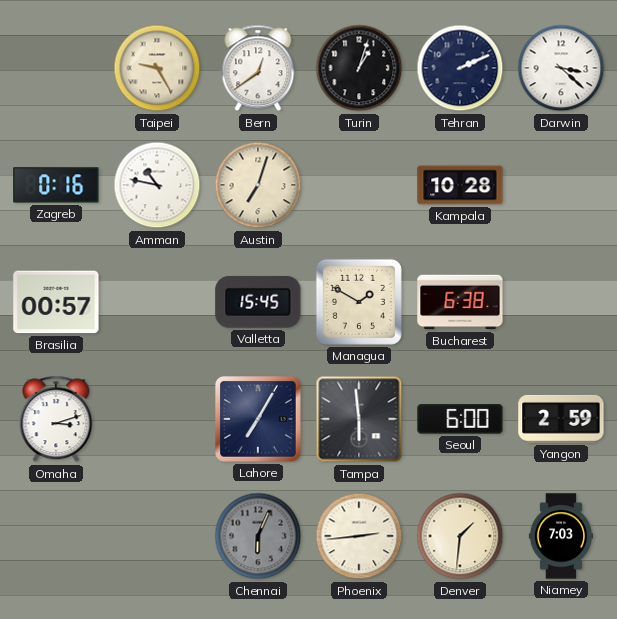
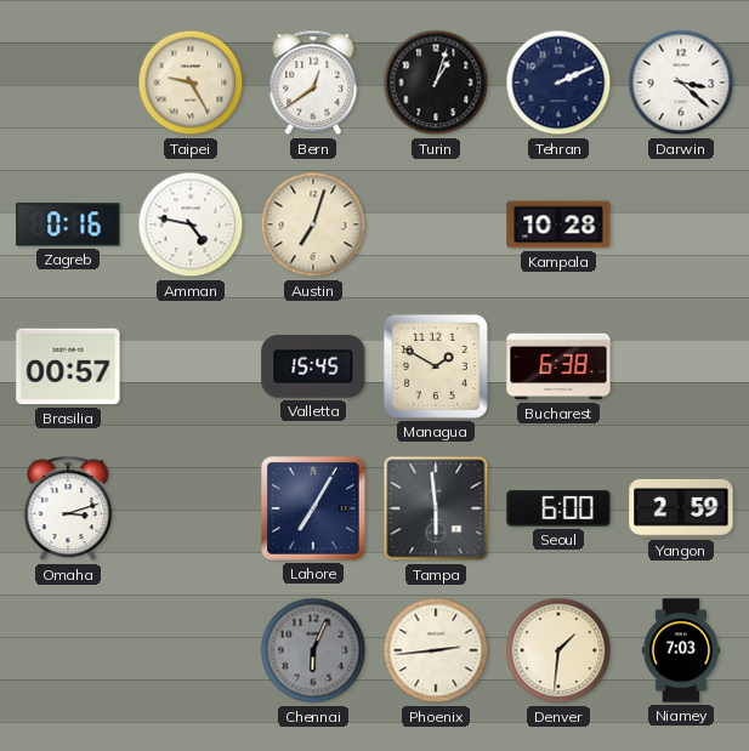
Amman: 10:47 -> 4:47
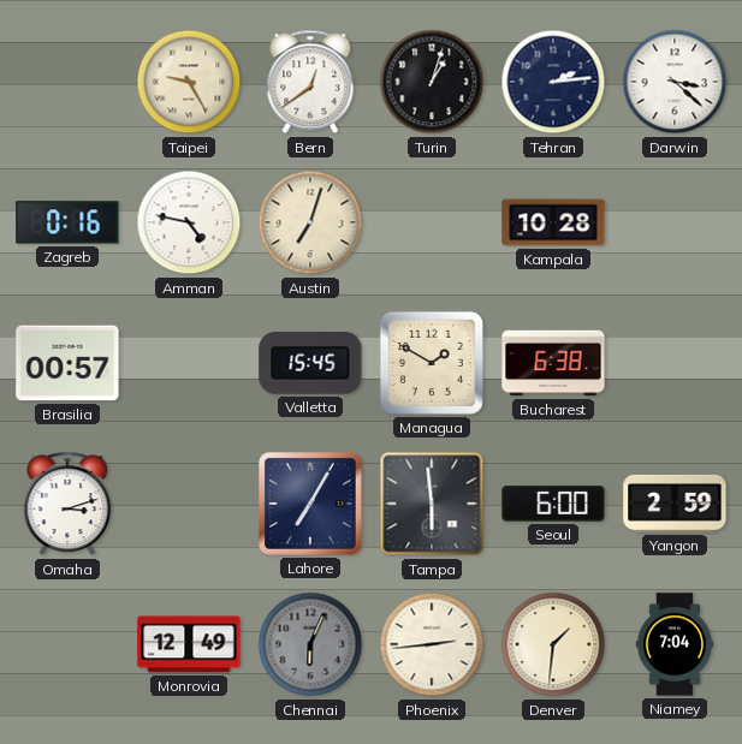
Tehran: 2:11 -> 2:14
Monrovia: none -> 12:49
Niamey: 7:03 -> 7:04
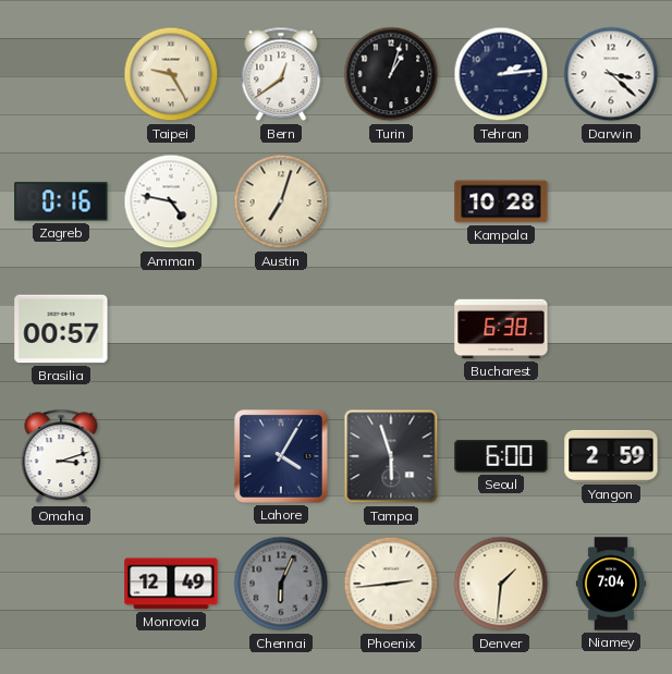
Valletta: 15:45 -> none
Managua: 1:50 -> none
Lahore: 7:05 -> 4:05
Tampa: 5:59 -> 5:57
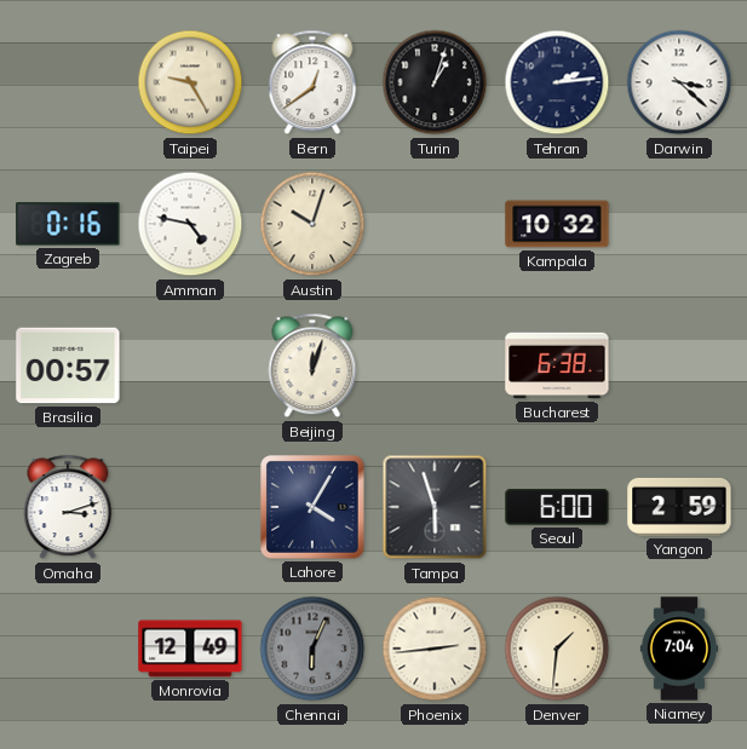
Austin: 7:03 -> 10:03
Kampala: 10:28 -> 10:32
Beijing: none -> 12:03
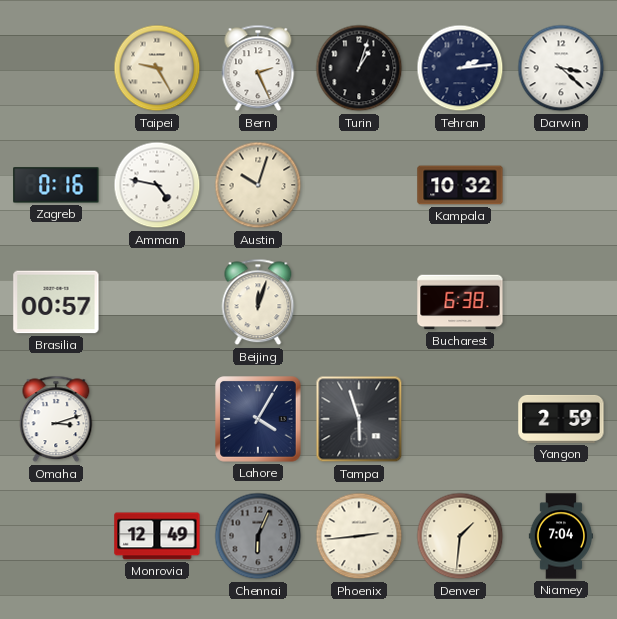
Bern: 12:39 -> 2:26
Seoul: 6:00 -> none
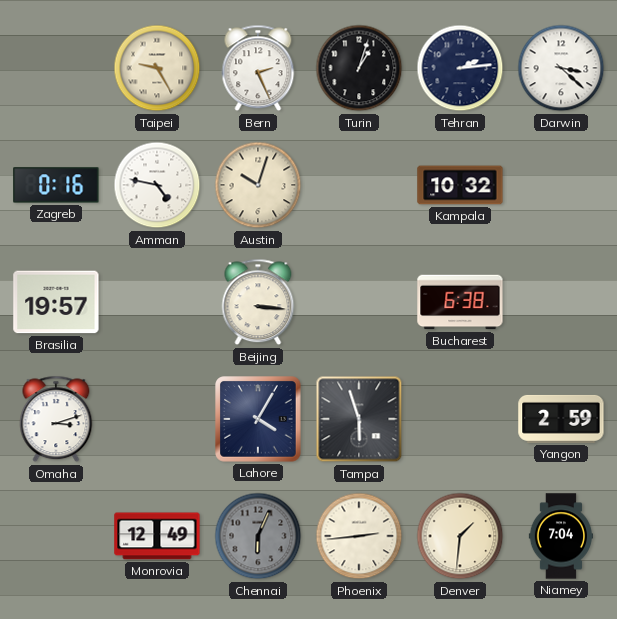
Brasilia: 00:57 -> 19:57
Beijing: 12:03 -> 3:16
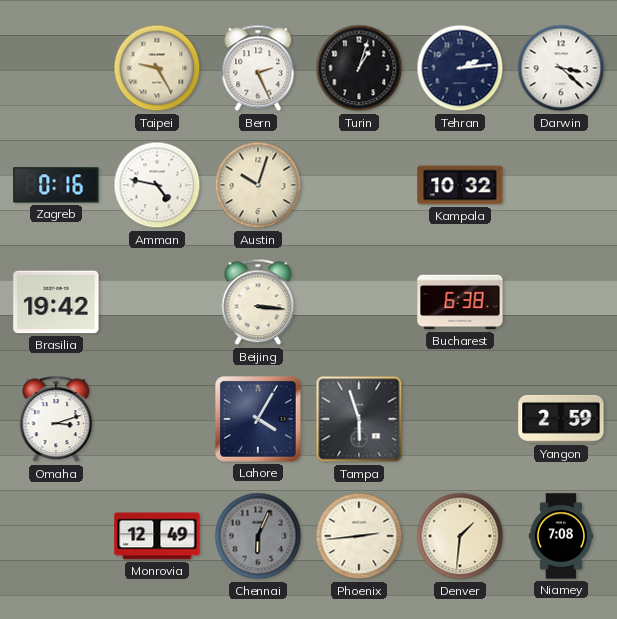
Brasilia: 19:57 -> 19:42
Niamey: 7:04 -> 7:08
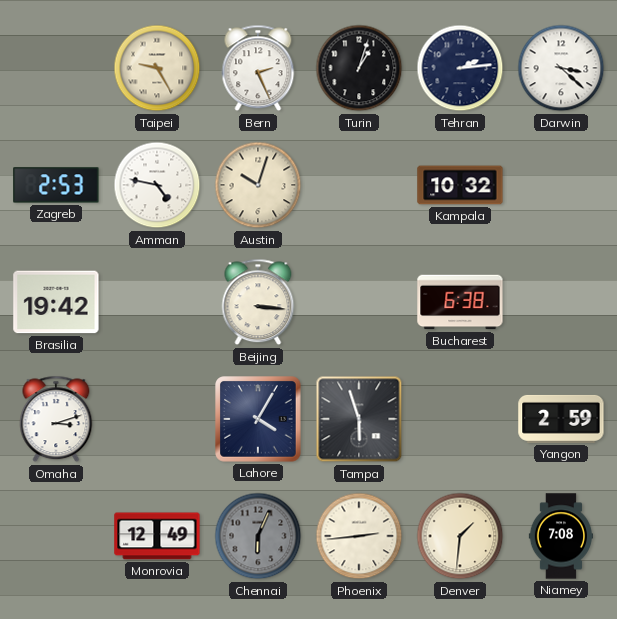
Zagreb: 0:16 -> 2:53
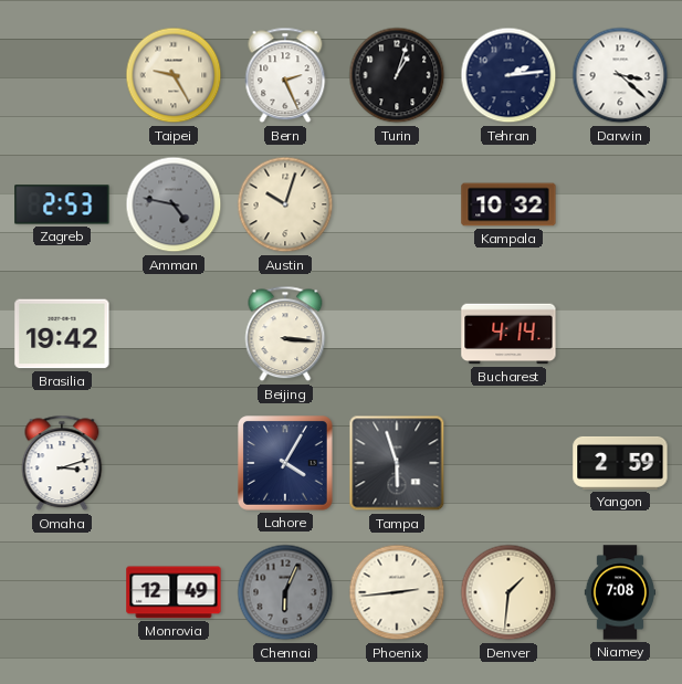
Amman dial: white -> grey
Bucharest: 6:38 -> 4:14
